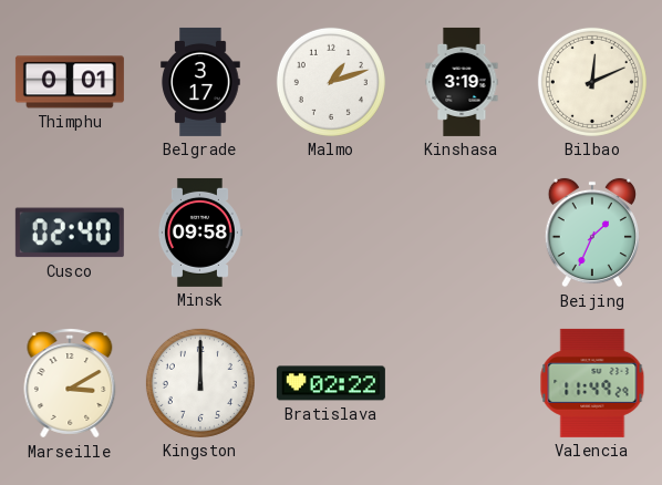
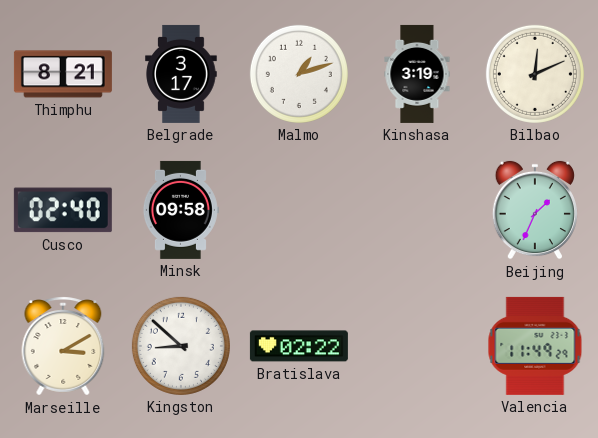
Thimphu: 0:01 -> 8:21
Kingston: 12:00 -> 8:52
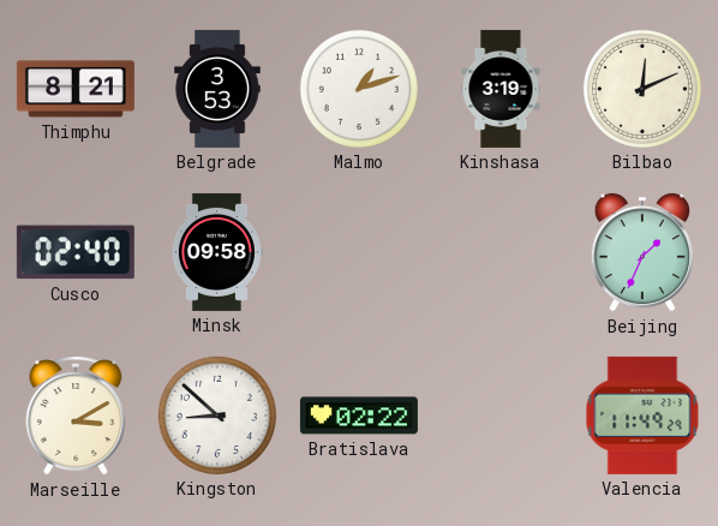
Belgrade: 3:17 -> 3:53
